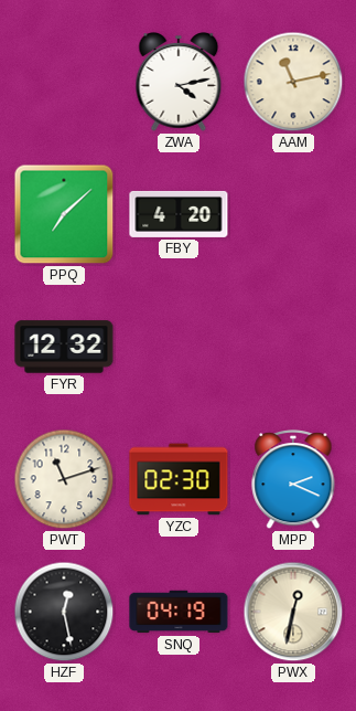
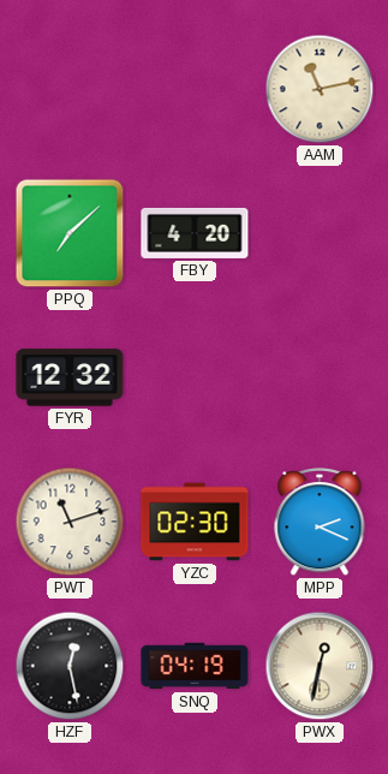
ZWA: 4:13 -> none
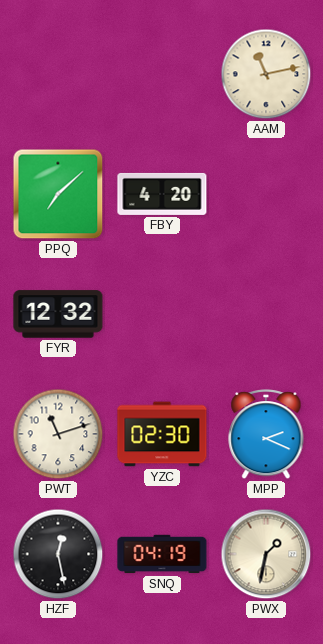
PWX: 12:32 -> 1:32
